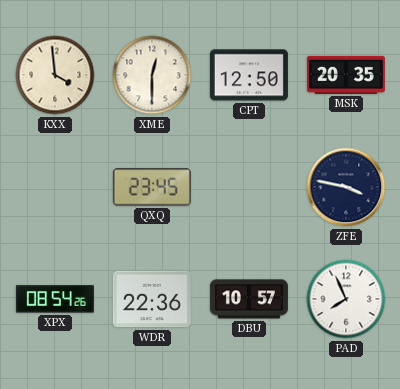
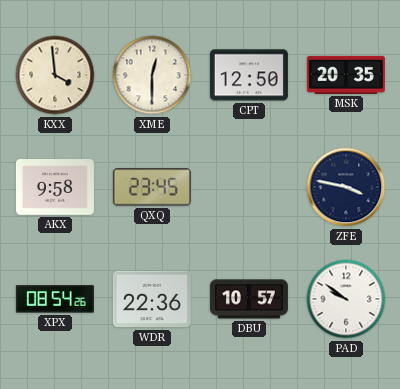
AKX: none -> 9:58
PAD: 7:56 -> 9:51
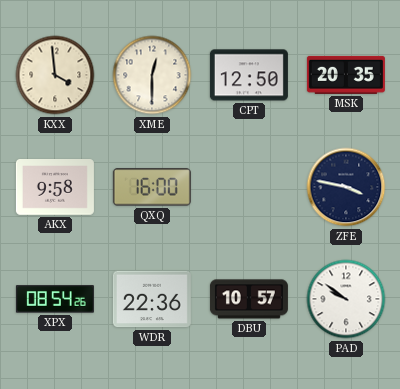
QXQ: 23:45 -> 16:00
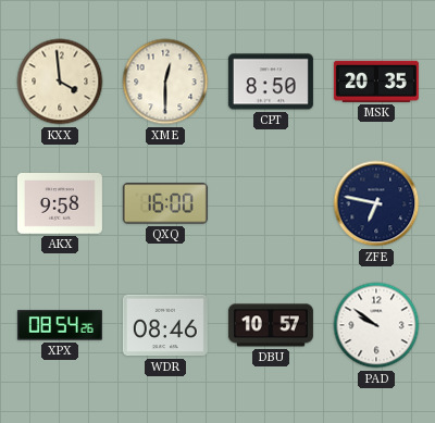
CPT: 12:50 -> 8:50
ZFE: 3:47 -> 6:47
WDR: 22:36 -> 08:46
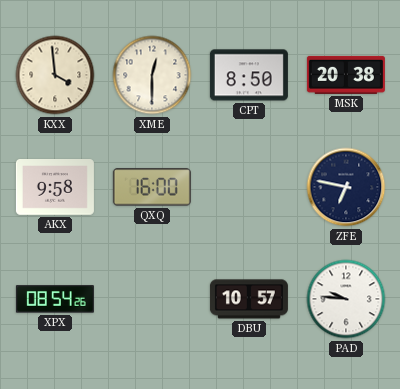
MSK: 20:35 -> 20:38
WDR: 08:46 -> none
PAD: 9:51 -> 9:46
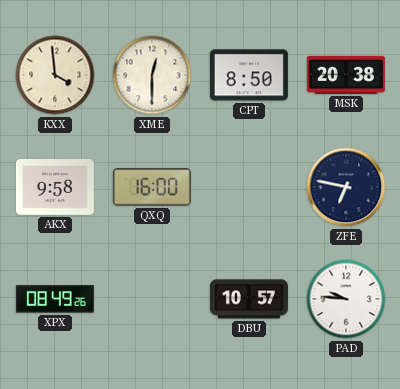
XPX: 08:54 -> 08:49
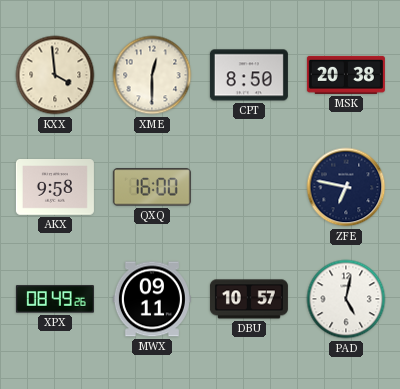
MWX: none -> 09:11
PAD: 9:46 -> 5:02
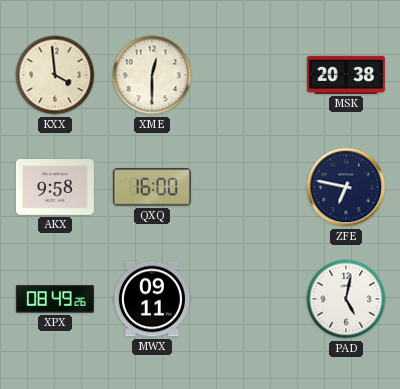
CPT: 8:50 -> none
DBU: 10:57 -> none
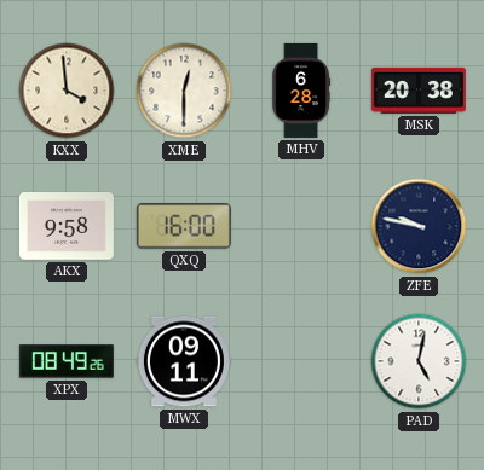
MHV: none -> 6:28
ZFE: 6:47 -> 9:47
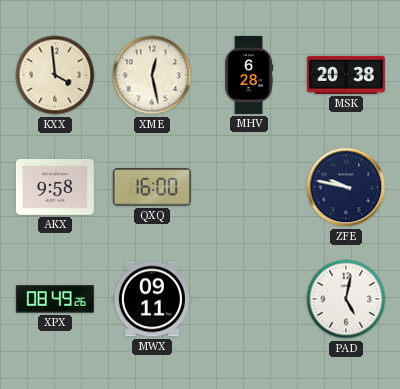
XME: 12:30 -> 12:28
